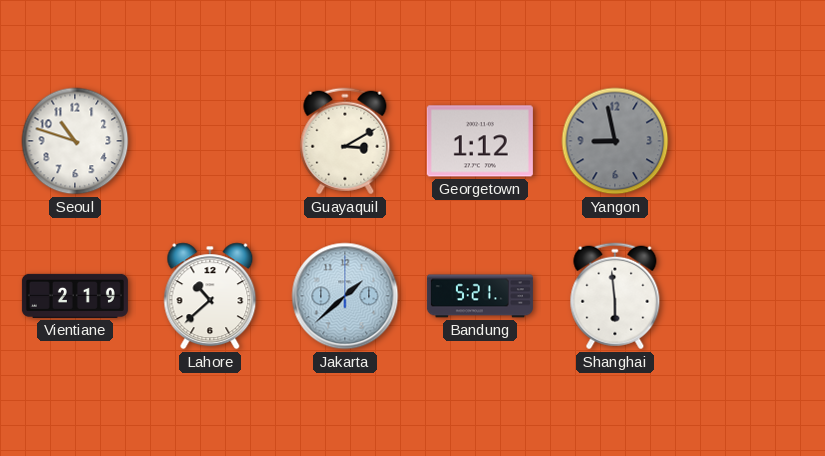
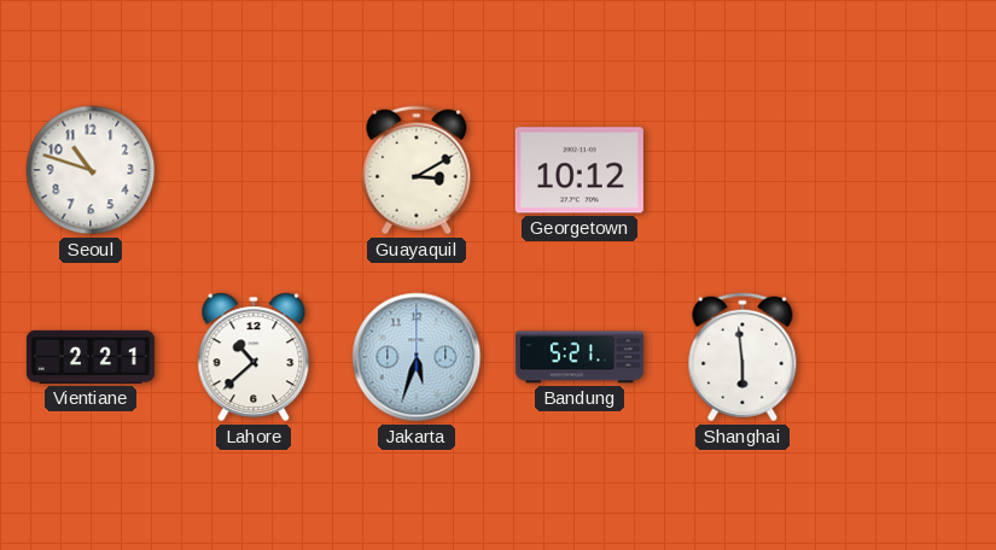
Georgetown: 1:12 -> 10:12
Yangon: 8:58 -> none
Vientiane: 2:19 -> 2:21
Jakarta: 1:38 -> 5:33
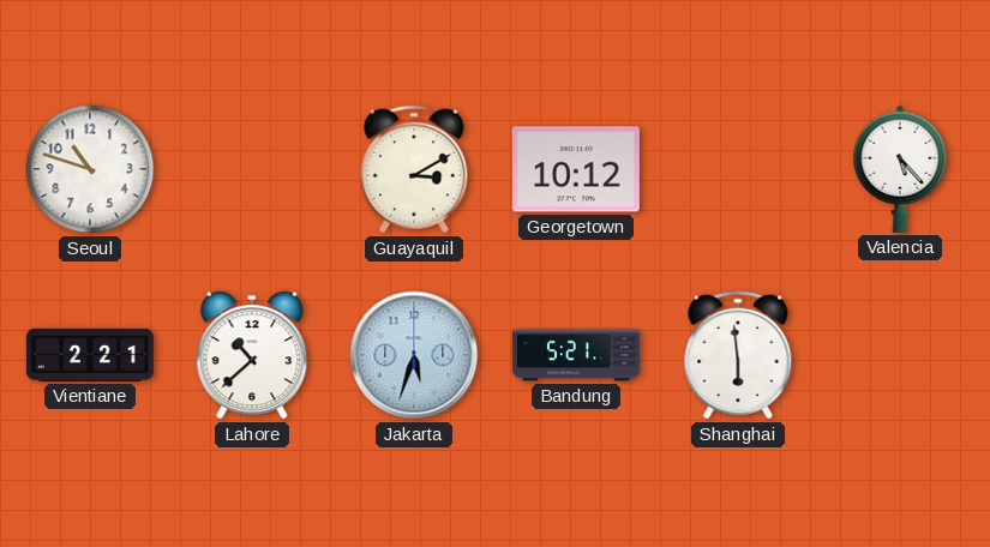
Valencia: none -> 5:23
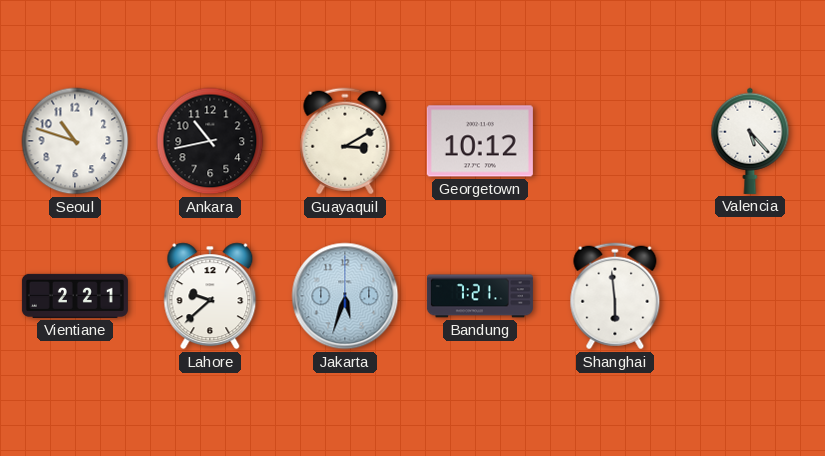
Ankara: none -> 10:43
Lahore: 10:38 -> 9:38
Bandung: 5:21 -> 7:21
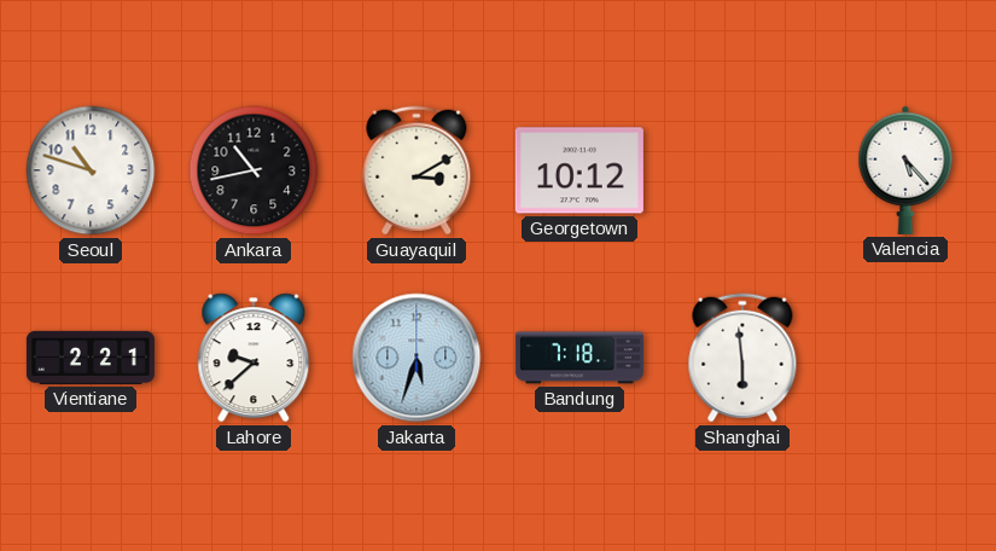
Bandung: 7:21 -> 7:18
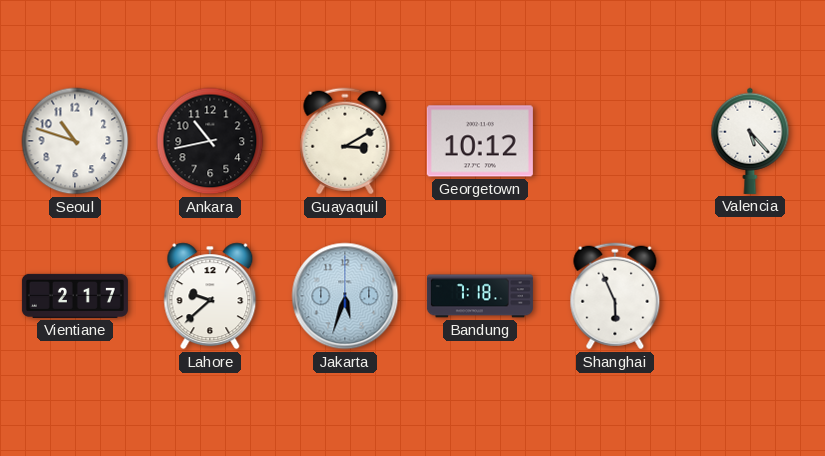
Vientiane: 2:21 -> 2:17
Shanghai: 5:59 -> 5:56
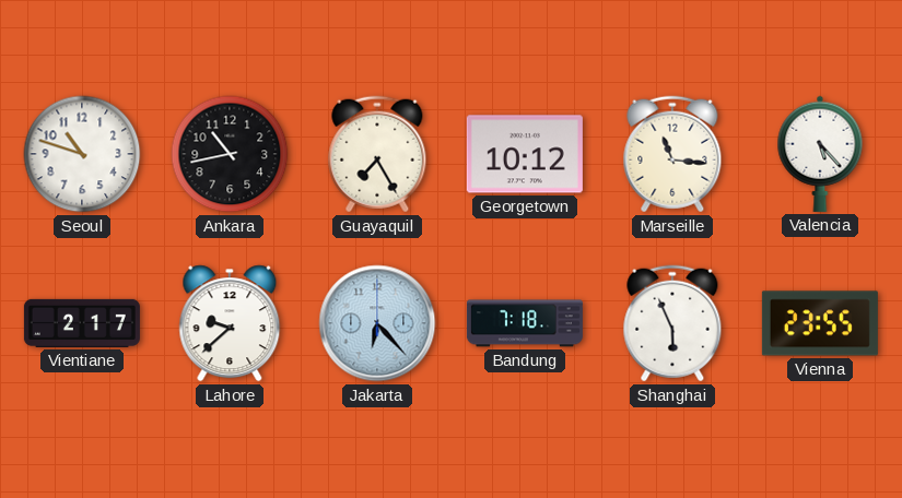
Guayaquil: 3:10 -> 7:25
Marseille: none -> 11:16
Jakarta: 5:33 -> 6:23
Vienna: none -> 23:55
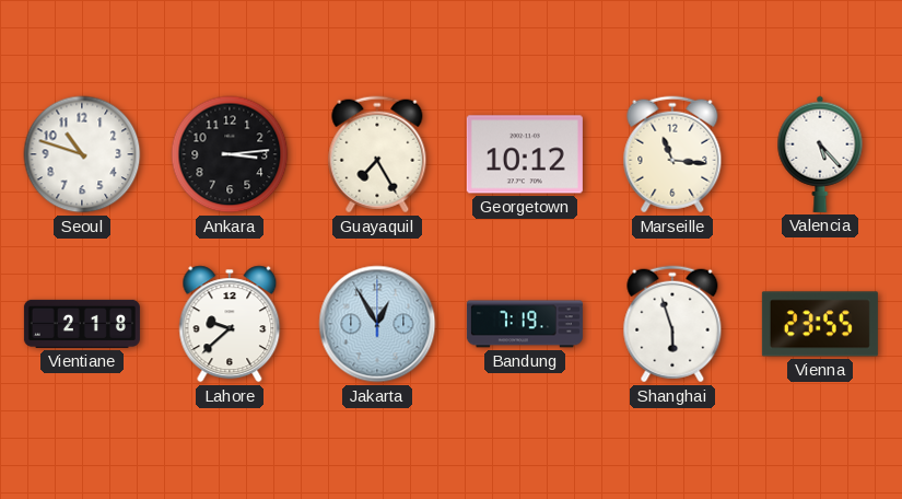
Ankara: 10:43 -> 3:14
Vientiane: 2:17 -> 2:18
Jakarta: 6:23 -> 12:55
Bandung: 7:18 -> 7:19
Shanghai: 5:56 -> 5:57
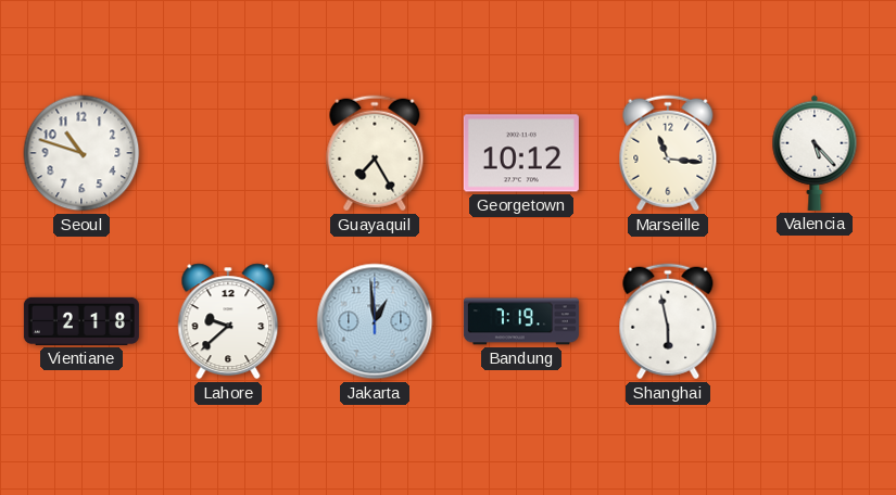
Ankara: 3:14 -> none
Jakarta: 12:55 -> 12:59
Shanghai: 5:57 -> 5:58
Vienna: 23:55 -> none
